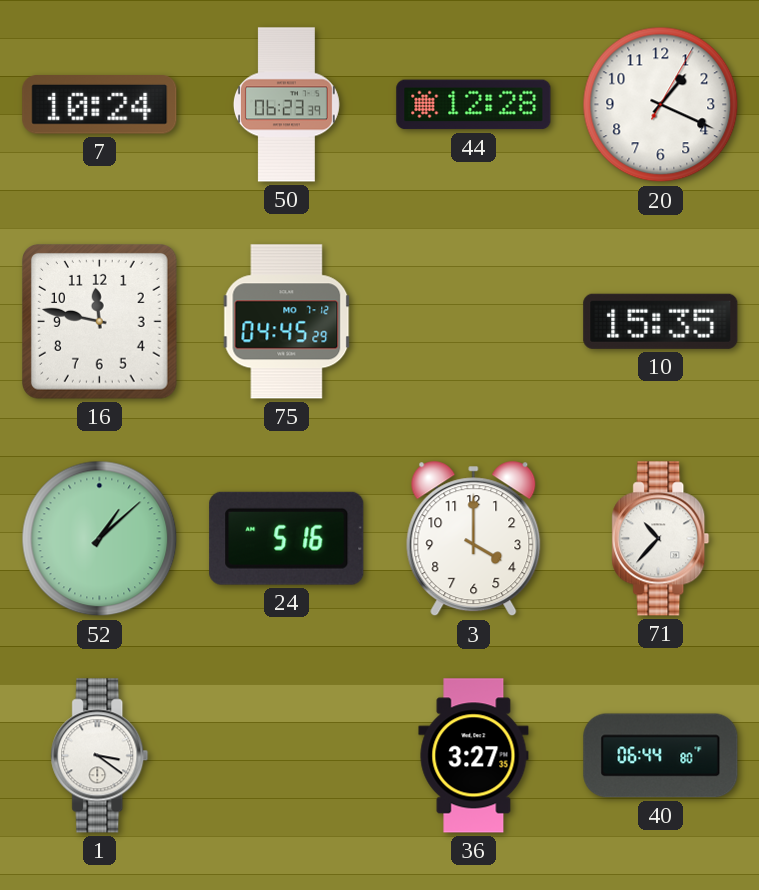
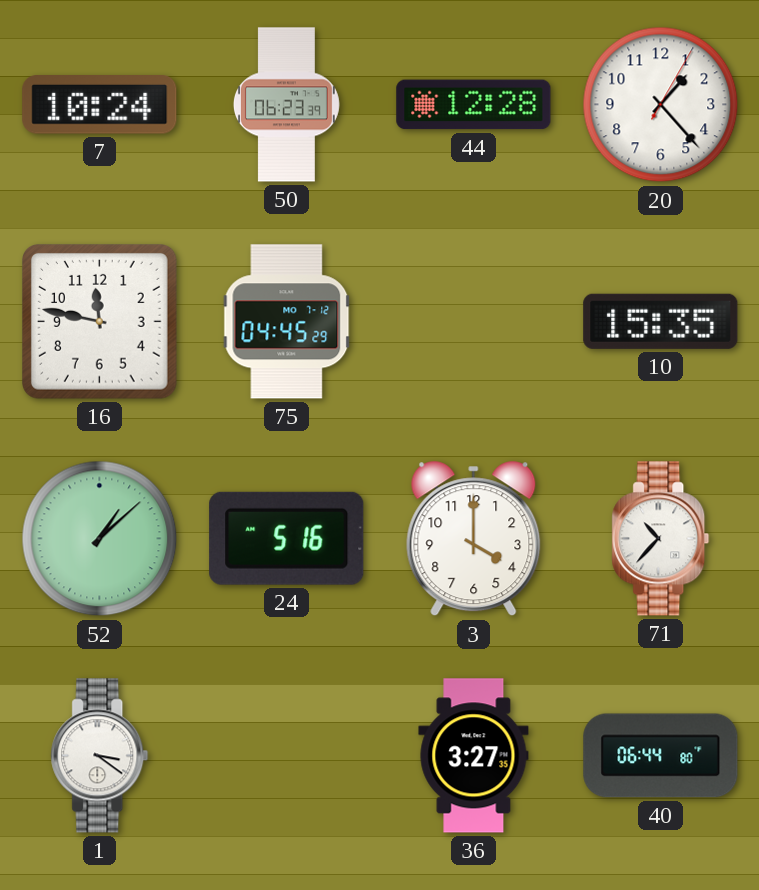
20: 1:19 -> 1:23
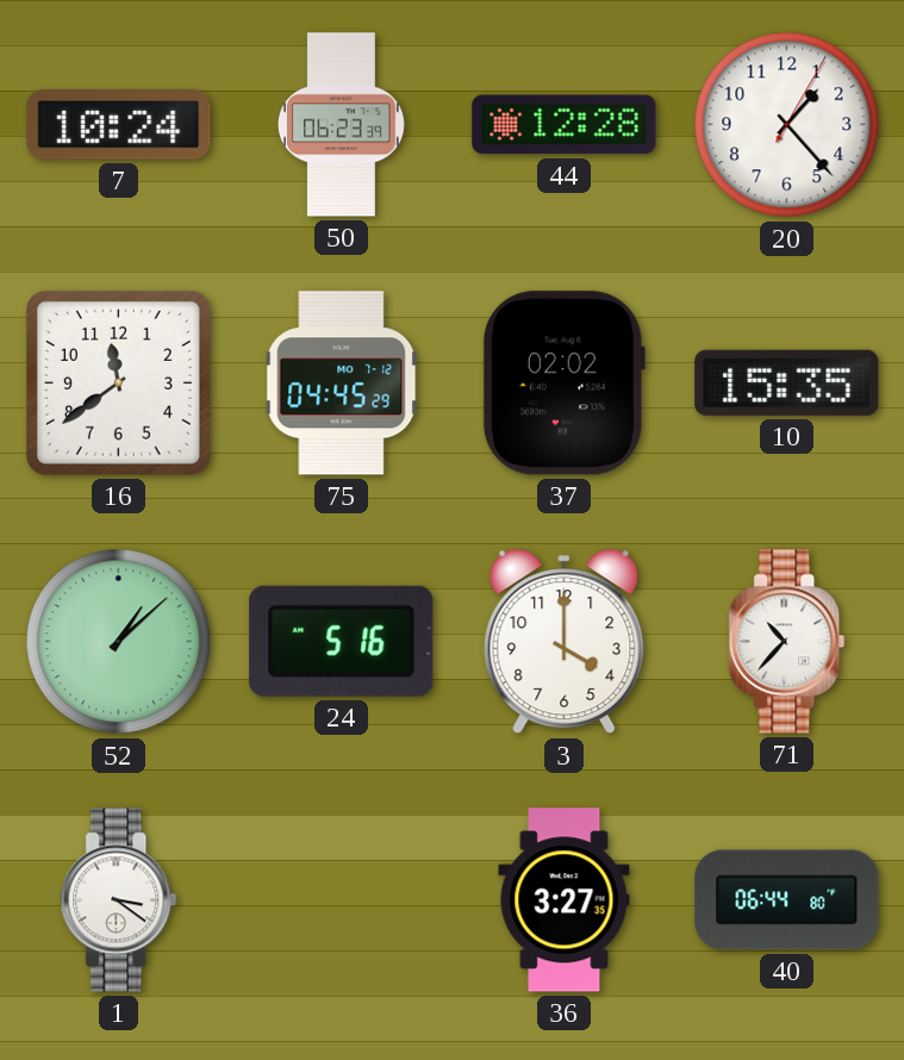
16: 11:47 -> 11:39
37: none -> 02:02
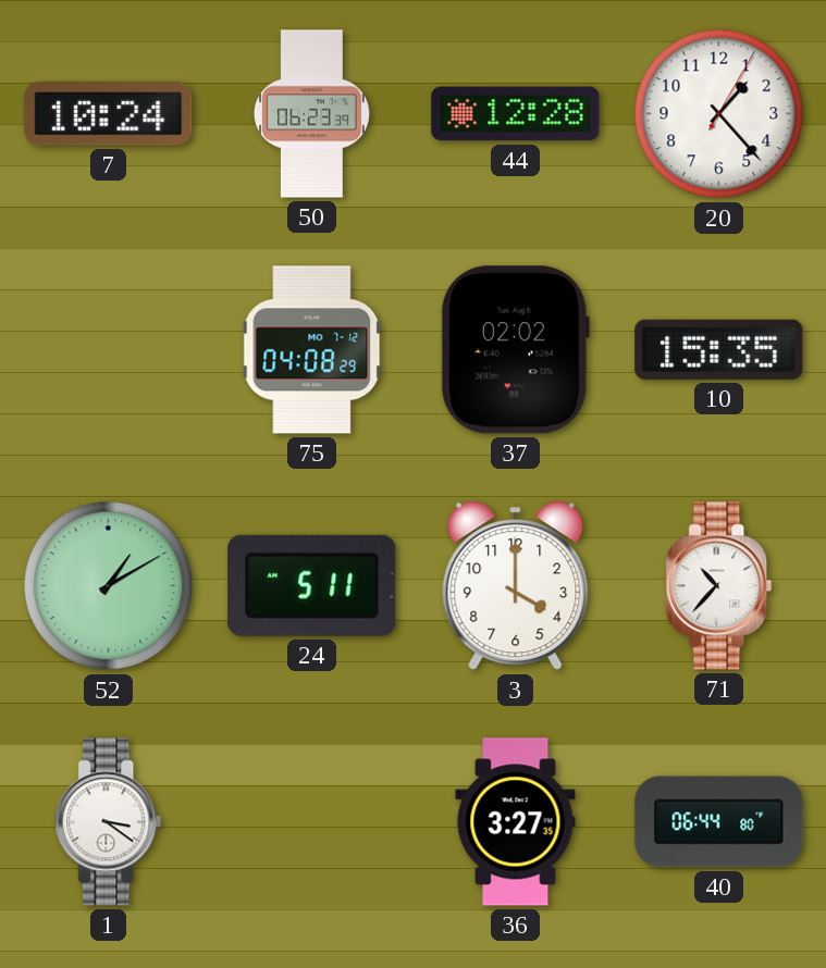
16: 11:39 -> none
75: 04:45 -> 04:08
52: 1:08 -> 1:10
24: 5:16 -> 5:11
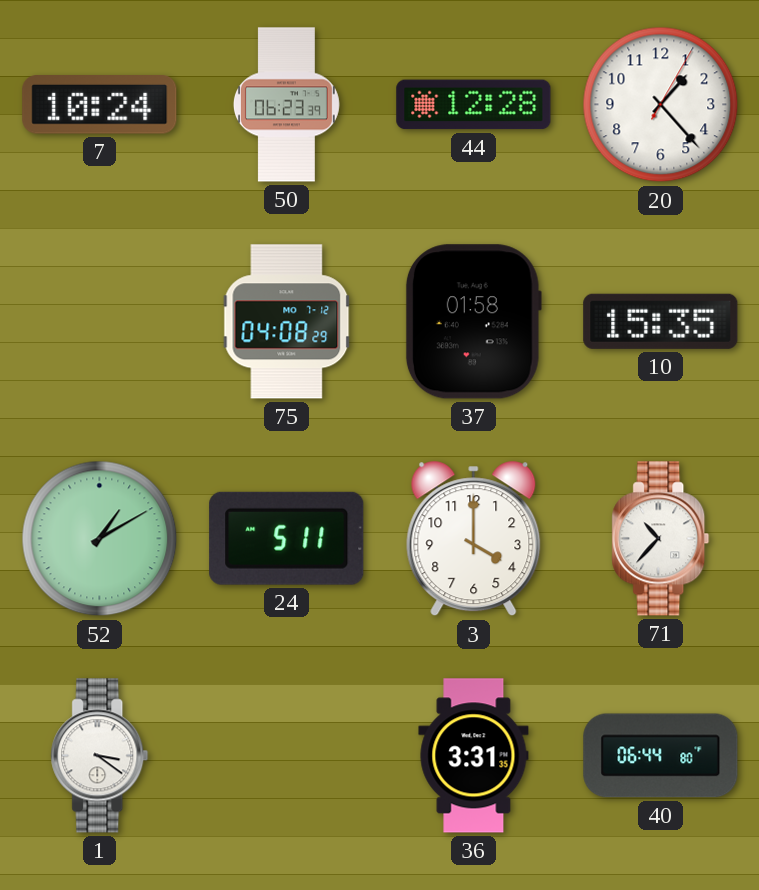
37: 02:02 -> 01:58
36: 3:27 -> 3:31
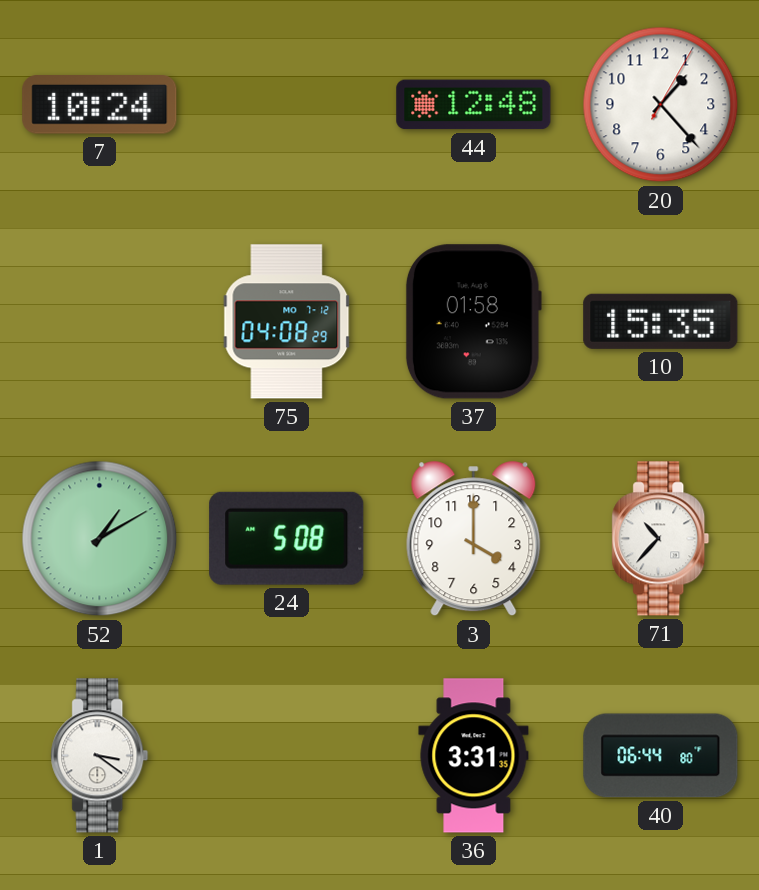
50: 06:23 -> none
44: 12:28 -> 12:48
24: 5:11 -> 5:08
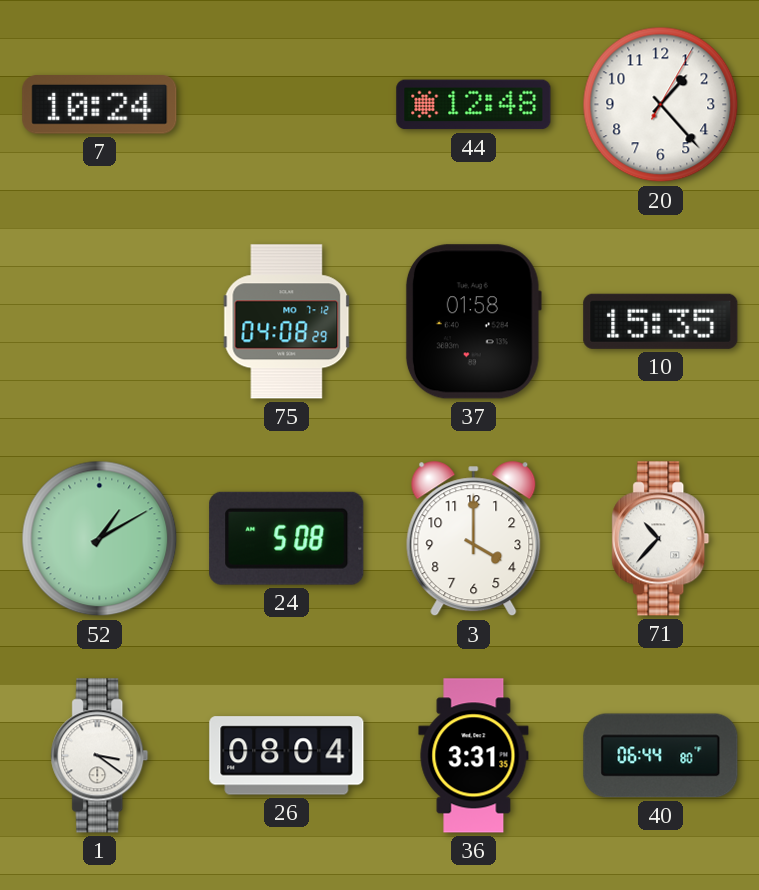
26: none -> 08:04
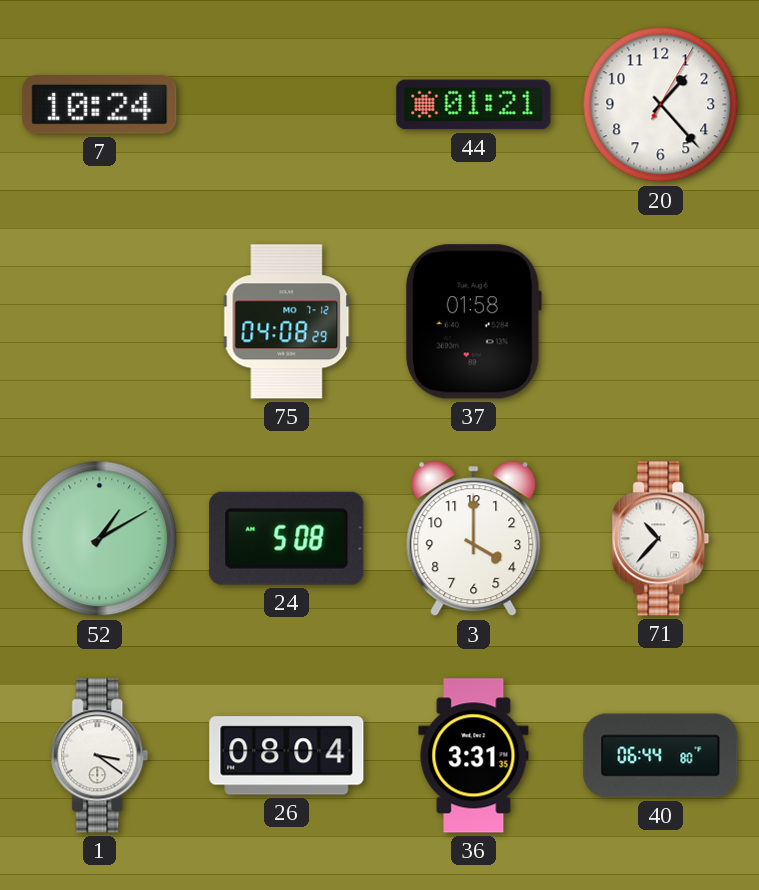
44: 12:48 -> 01:21
10: 15:35 -> none
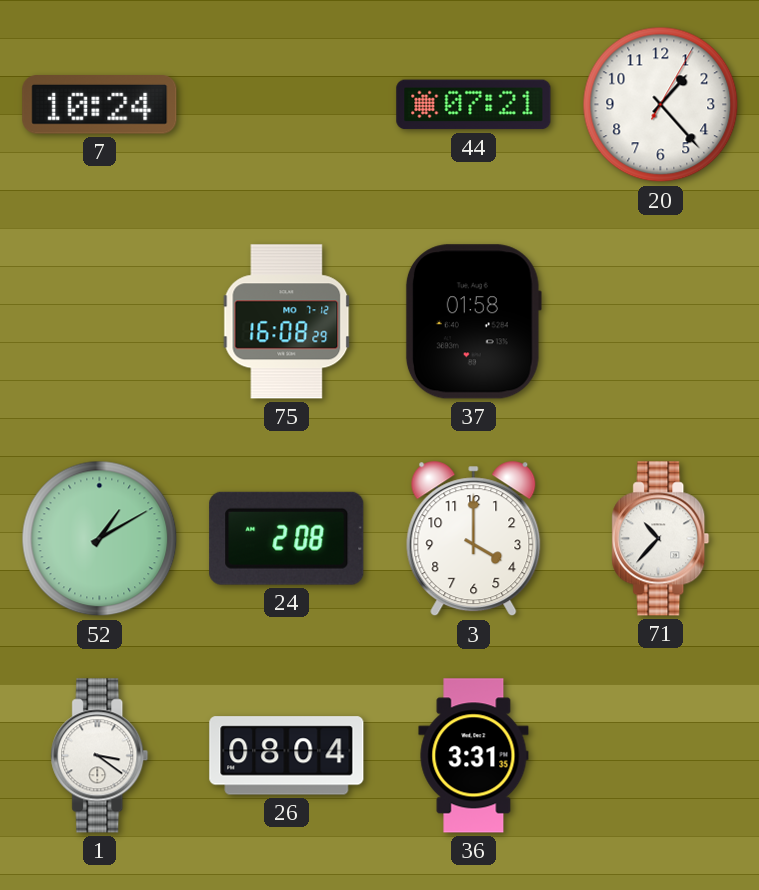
44: 01:21 -> 07:21
75: 04:08 -> 16:08
24: 5:08 -> 2:08
40: 06:44 -> none
